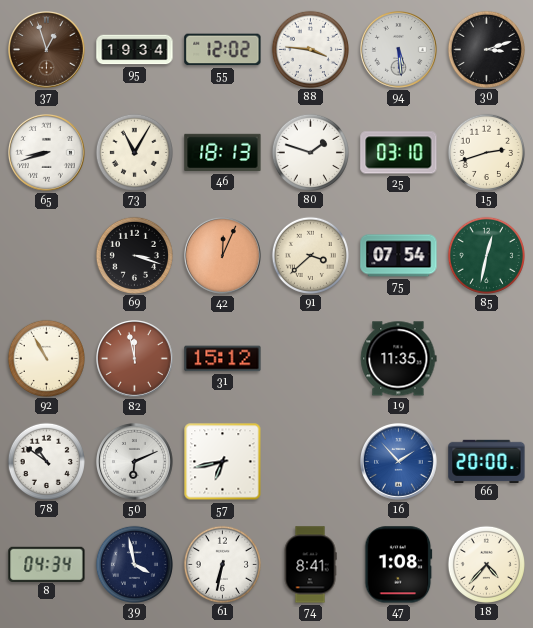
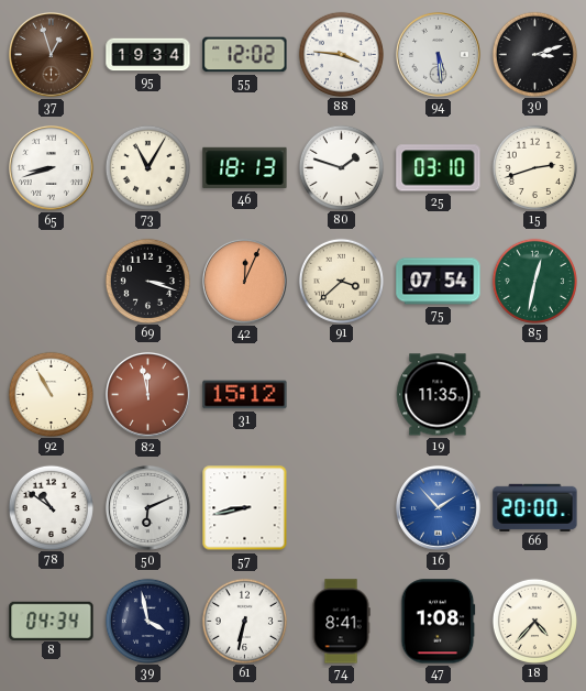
57: 6:43 -> 8:43
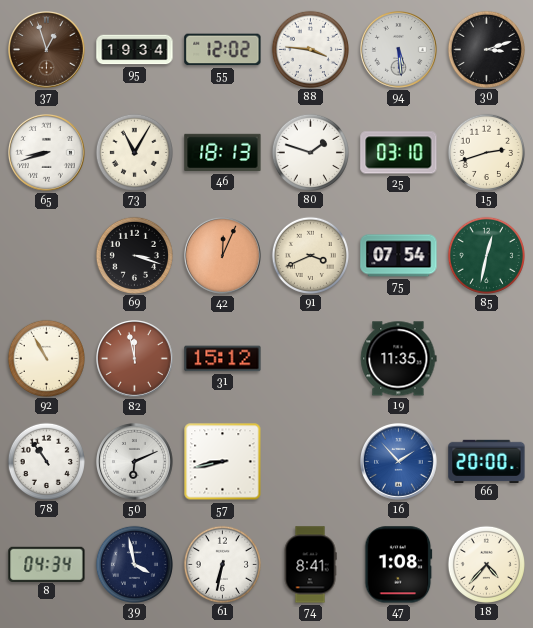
91: 3:38 -> 3:41
78: 10:51 -> 10:54
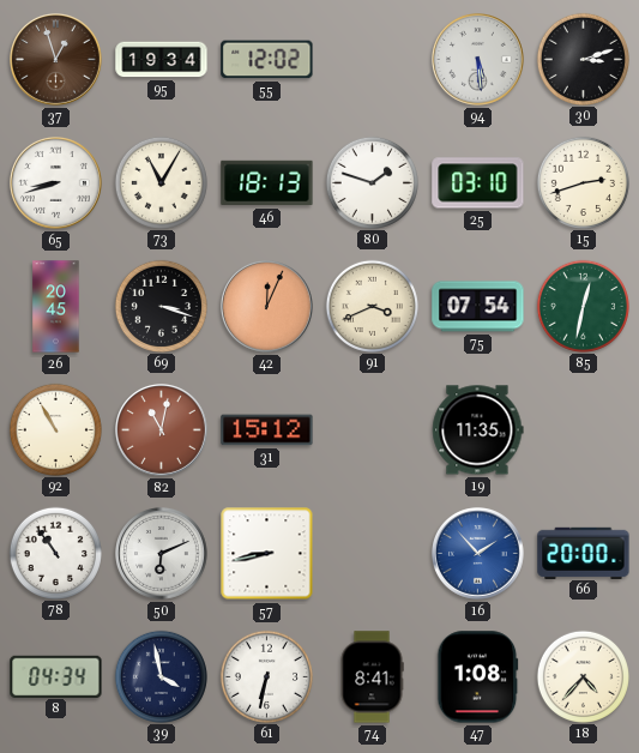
88: 3:46 -> none
26: none -> 20:45
82: 11:58 -> 11:02
